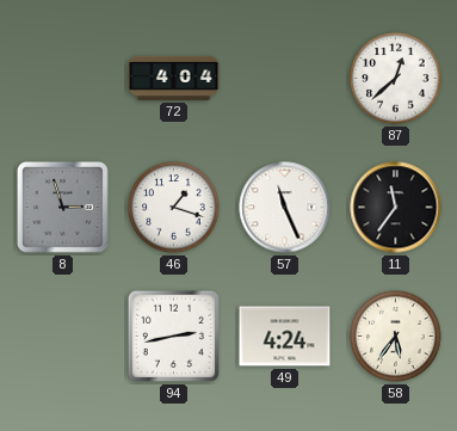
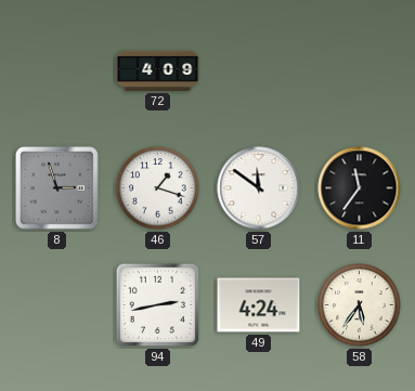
72: 4:04 -> 4:09
87: 12:38 -> none
57: 11:26 -> 11:51
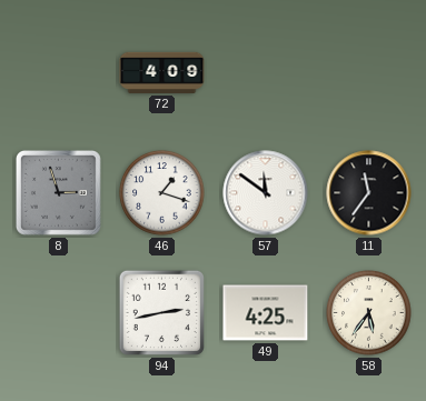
49: 4:24 -> 4:25
